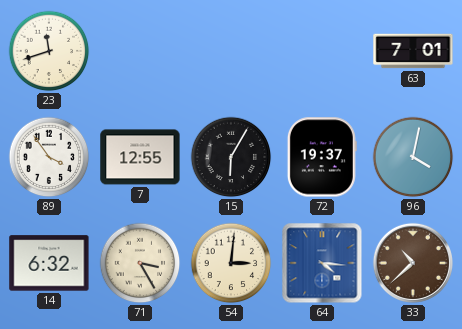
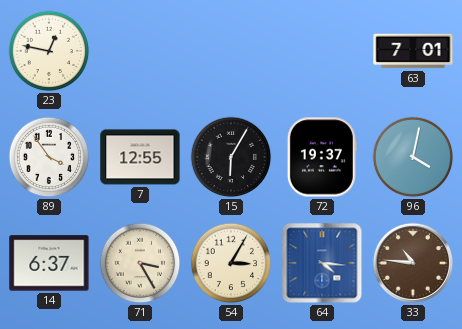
23: 11:42 -> 12:47
14: 6:32 -> 6:37
54: 3:01 -> 3:05
33: 10:38 -> 10:46
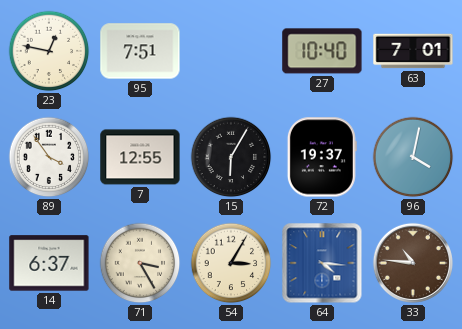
95: none -> 7:51
27: none -> 10:40
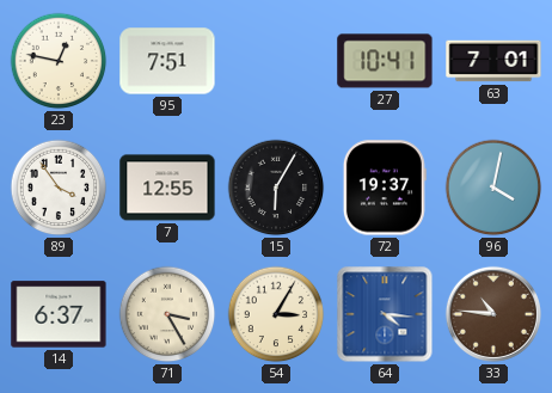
27: 10:40 -> 10:41
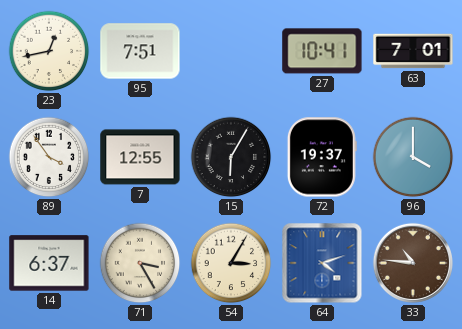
23: 12:47 -> 12:43
96: 4:02 -> 4:00
64: 4:16 -> 4:12
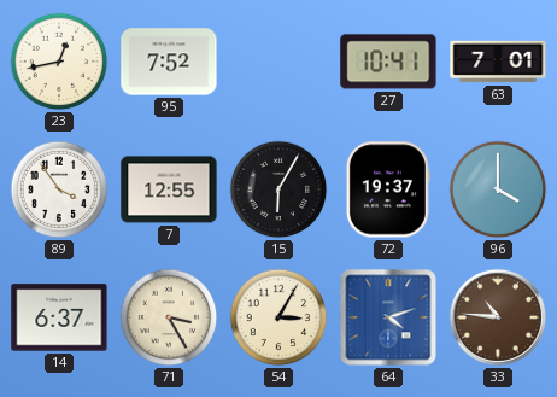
95: 7:51 -> 7:52
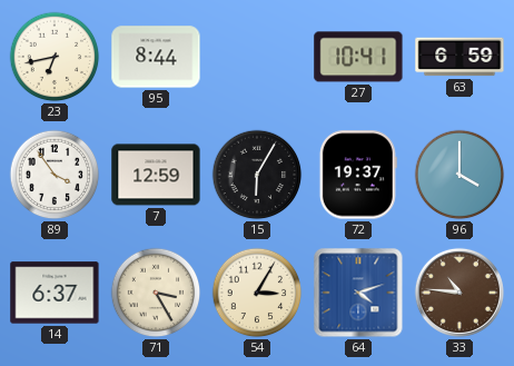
23: 12:43 -> 6:43
95: 7:52 -> 8:44
63: 7:01 -> 6:59
7: 12:55 -> 12:59
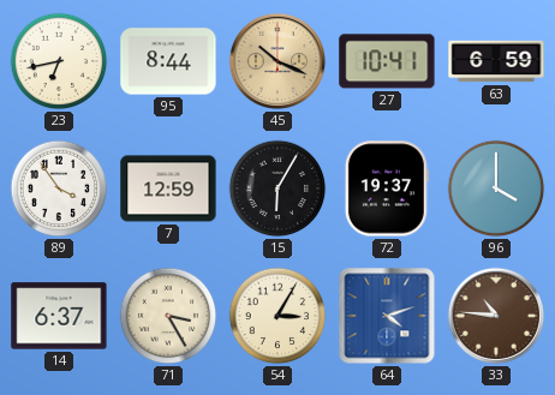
45: none -> 10:19
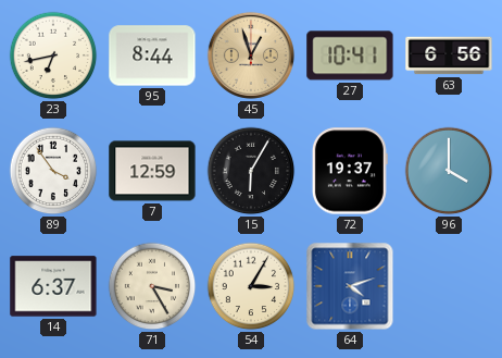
45: 10:19 -> 12:57
63: 6:59 -> 6:56
33: 10:46 -> none
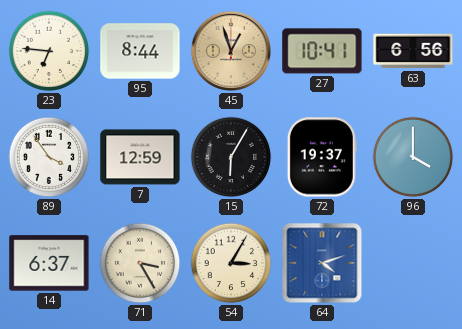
23: 6:43 -> 6:46
